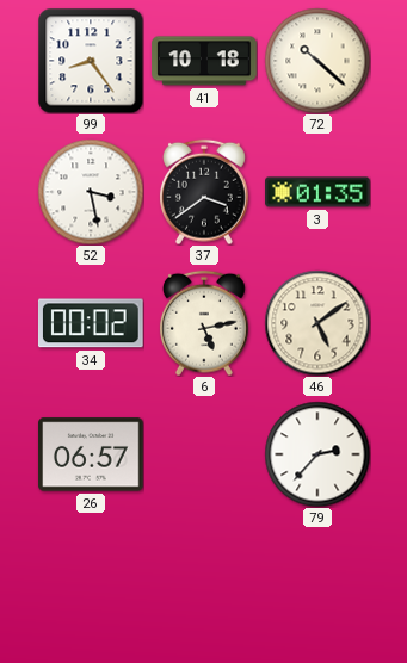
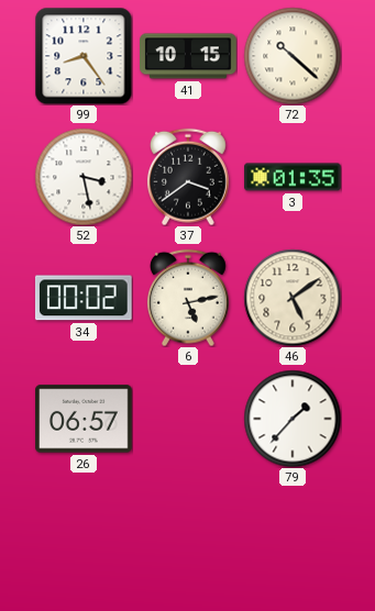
41: 10:18 -> 10:15
79: 2:37 -> 1:37
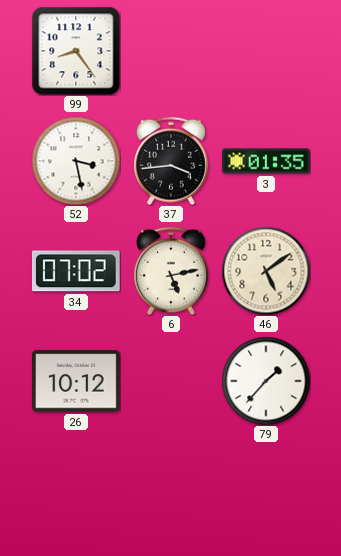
41: 10:15 -> none
72: 10:22 -> none
37: 3:39 -> 3:44
34: 00:02 -> 07:02
26: 06:57 -> 10:12
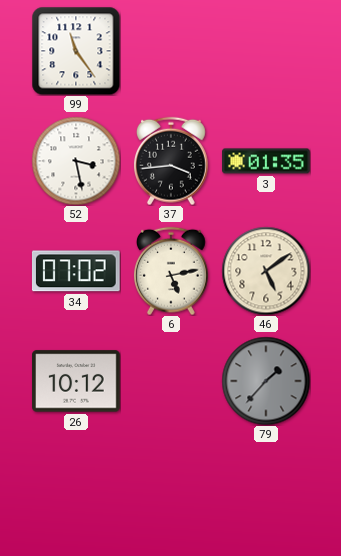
99: 8:24 -> 11:24
79 dial: white -> grey
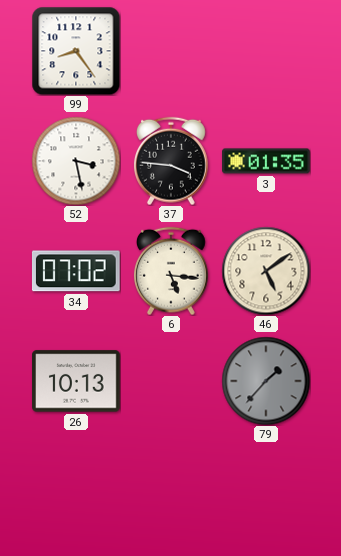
99: 11:24 -> 8:24
37: 3:44 -> 3:46
6: 5:13 -> 5:16
26: 10:12 -> 10:13
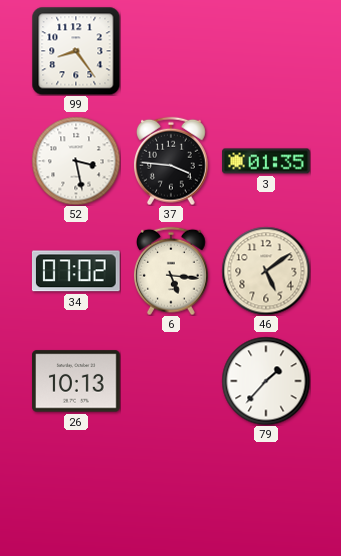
79 dial: grey -> white
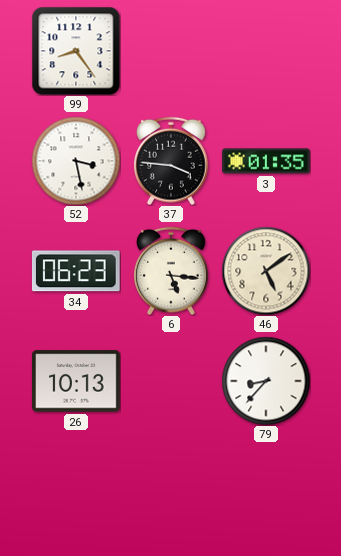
34: 07:02 -> 06:23
79: 1:37 -> 8:37
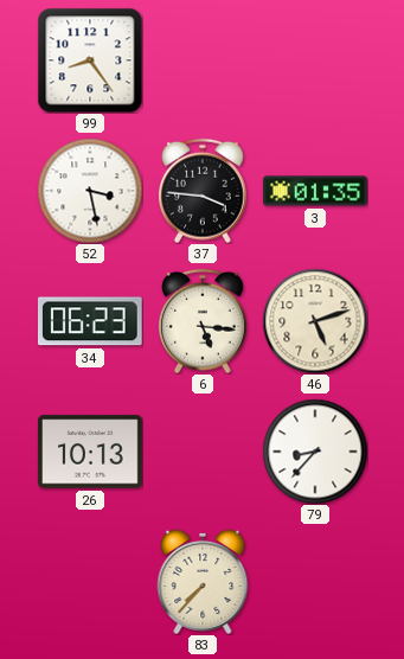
46: 5:09 -> 5:12
83: none -> 7:37
